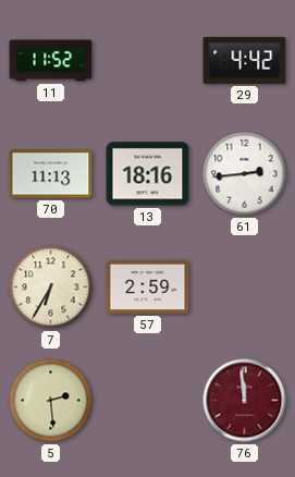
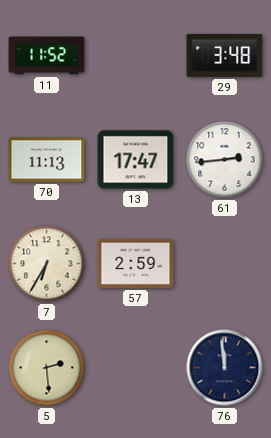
29: 4:42 -> 3:48
13: 18:16 -> 17:47
76 dial: burgundy -> navy
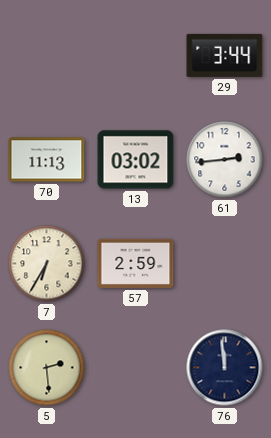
11: 11:52 -> none
29: 3:48 -> 3:44
13: 17:47 -> 03:02
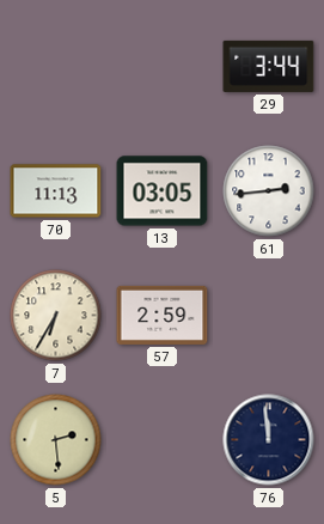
13: 03:02 -> 03:05
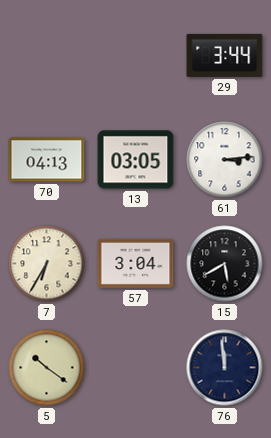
70: 11:13 -> 04:13
61: 2:44 -> 3:14
57: 2:59 -> 3:04
15: none -> 5:40
5: 2:29 -> 10:21
